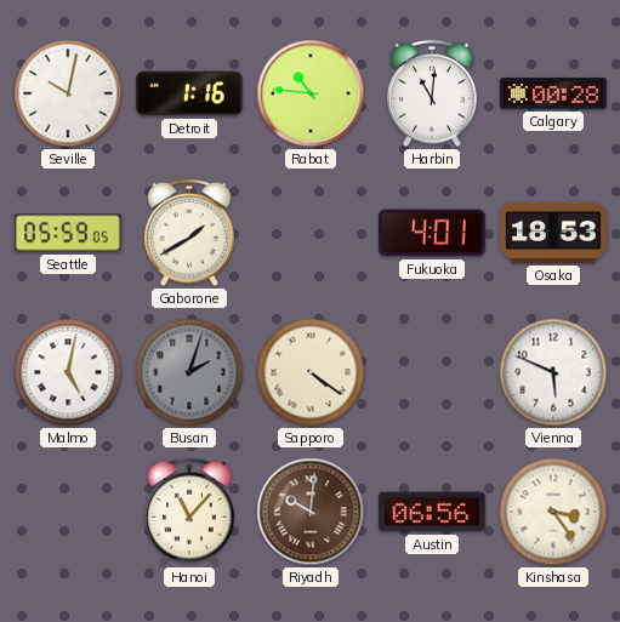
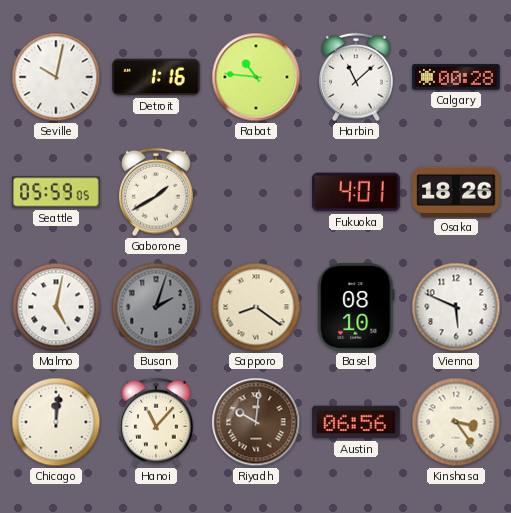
Harbin: 11:01 -> 11:08
Osaka: 18:53 -> 18:26
Sapporo: 4:21 -> 8:21
Basel: none -> 08:10
Chicago: none -> 12:01
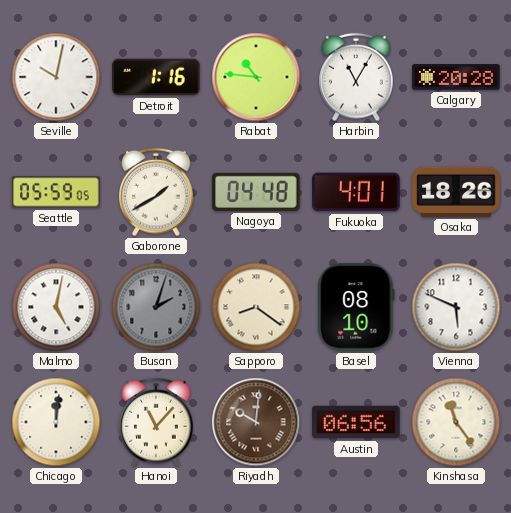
Harbin: 11:08 -> 11:05
Calgary: 00:28 -> 20:28
Nagoya: none -> 04:48
Kinshasa: 3:24 -> 11:24
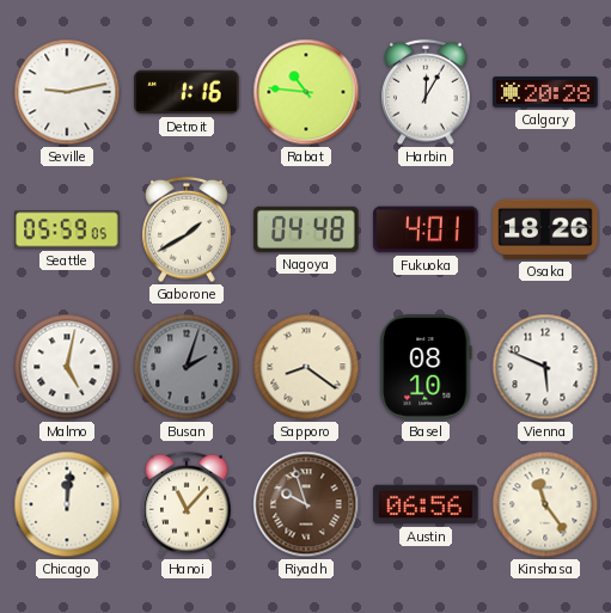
Seville: 10:02 -> 9:13
Harbin: 11:05 -> 12:05
Riyadh: 10:01 -> 9:57
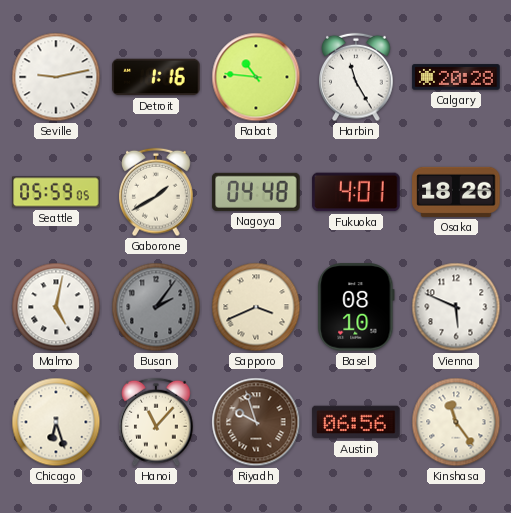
Harbin: 12:05 -> 11:25
Busan: 2:03 -> 2:06
Sapporo: 8:21 -> 3:41
Chicago: 12:01 -> 6:27
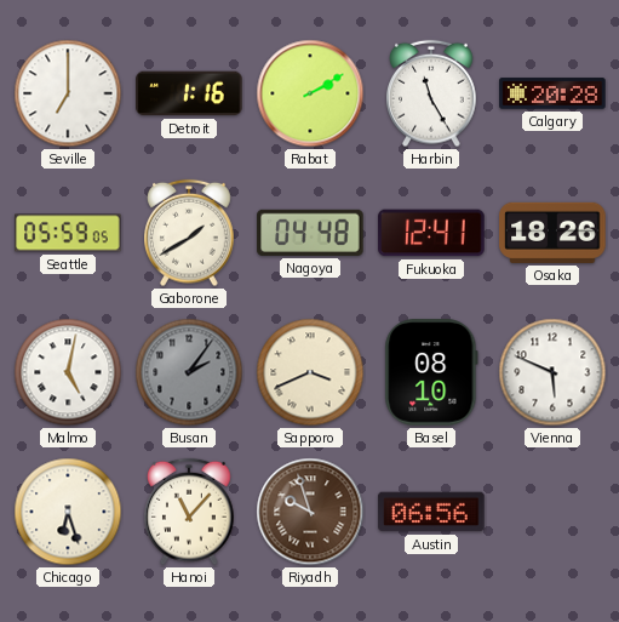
Seville: 9:13 -> 7:00
Rabat: 10:46 -> 2:10
Fukuoka: 4:01 -> 12:41
Kinshasa: 11:24 -> none
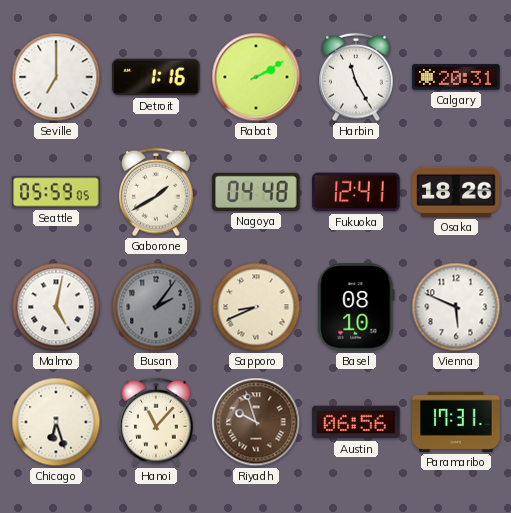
Calgary: 20:28 -> 20:31
Sapporo: 3:41 -> 8:41
Paramaribo: none -> 17:31
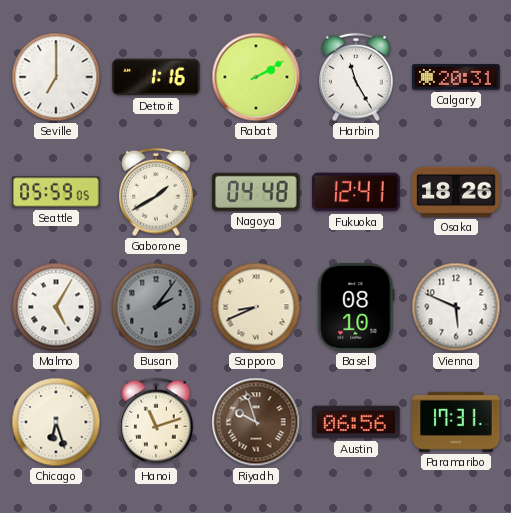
Malmo: 5:02 -> 5:05
Hanoi: 11:07 -> 11:12
